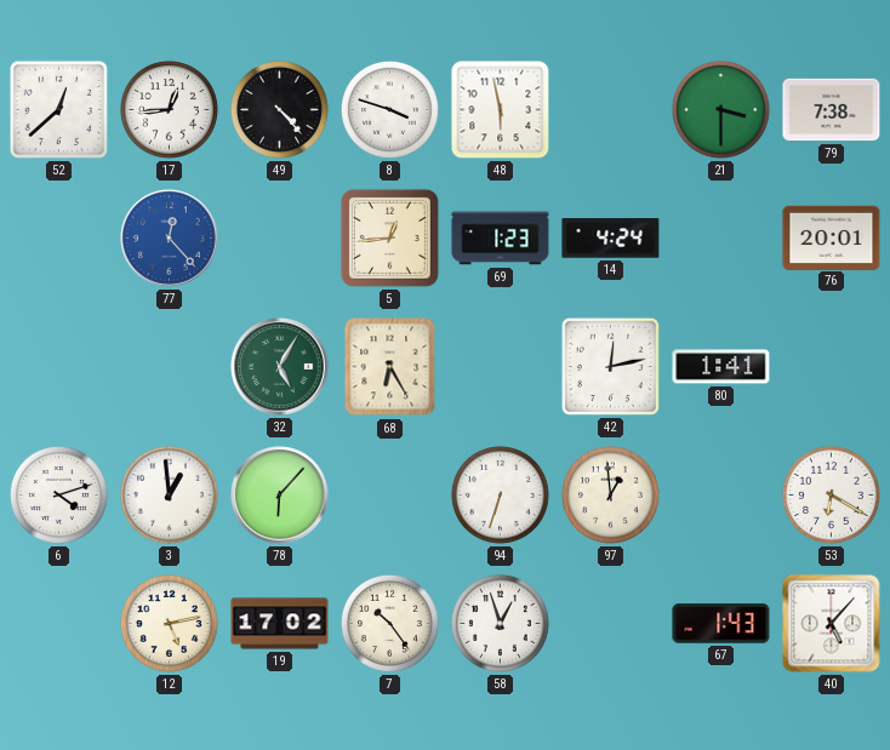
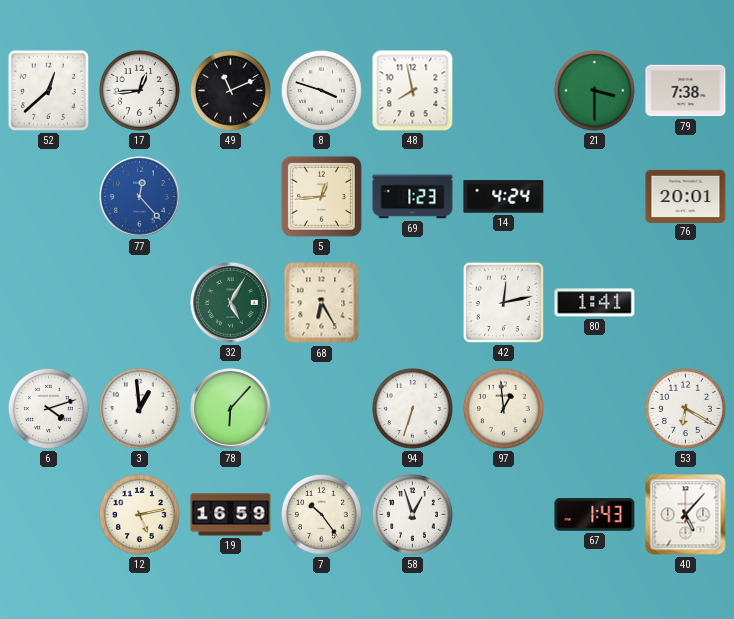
49: 4:23 -> 11:11
48: 5:58 -> 7:58
19: 17:02 -> 16:59
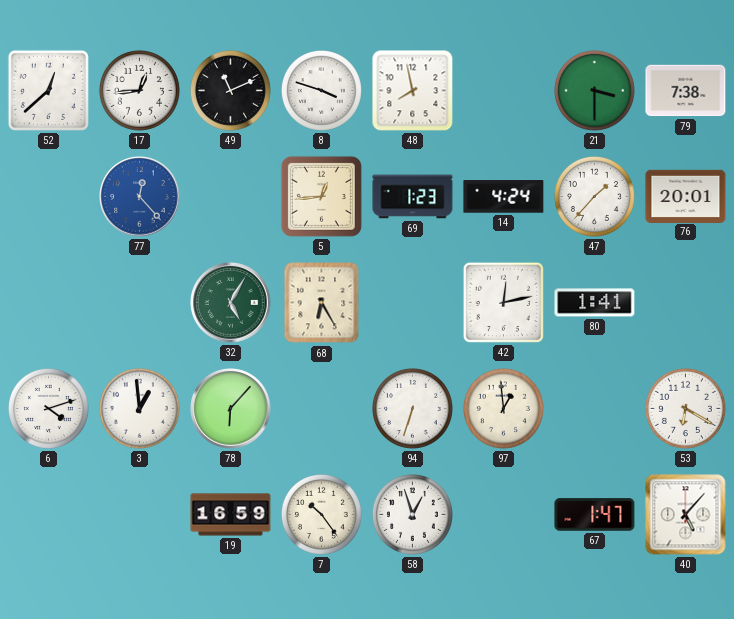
47: none -> 1:37
12: 5:13 -> none
67: 1:43 -> 1:47
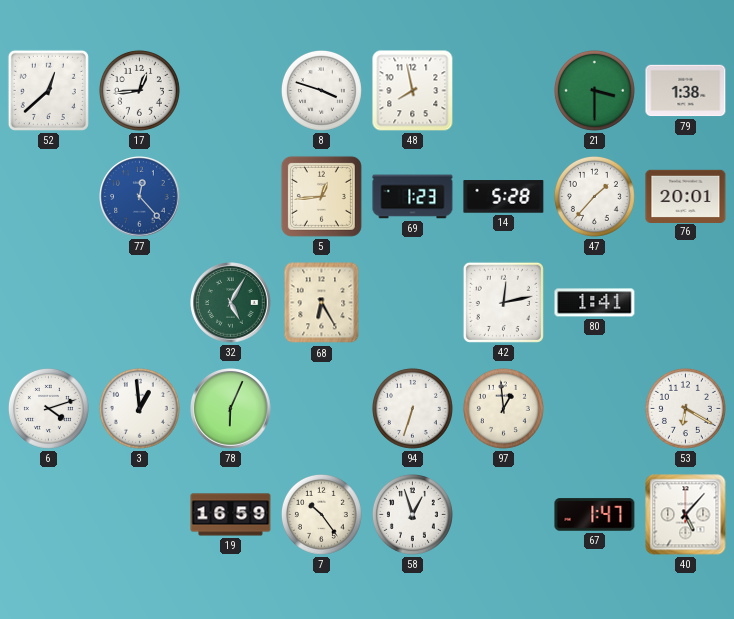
49: 11:11 -> none
79: 7:38 -> 1:38
14: 4:24 -> 5:28
78: 6:07 -> 6:04
